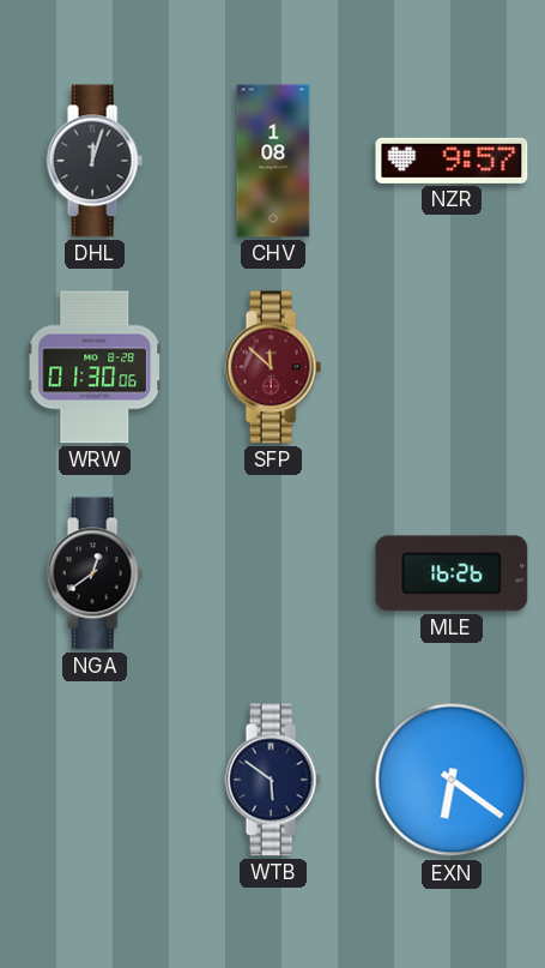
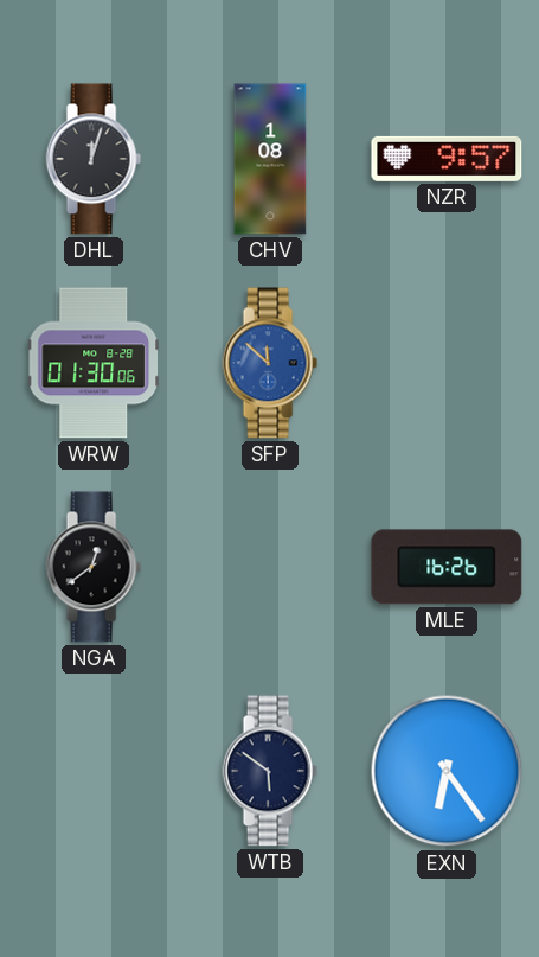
SFP dial: burgundy -> blue
EXN: 6:21 -> 6:24
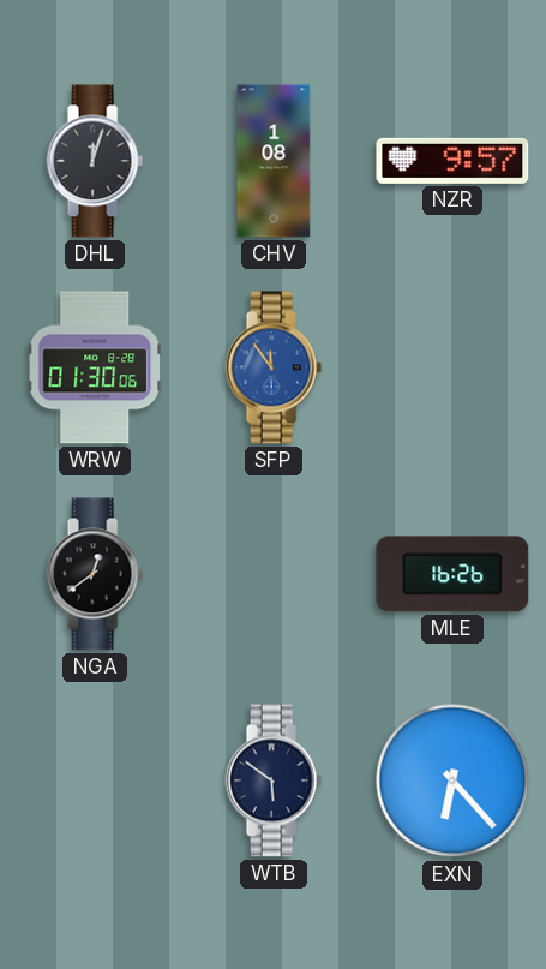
SFP: 11:52 -> 11:54
EXN: 6:24 -> 6:23
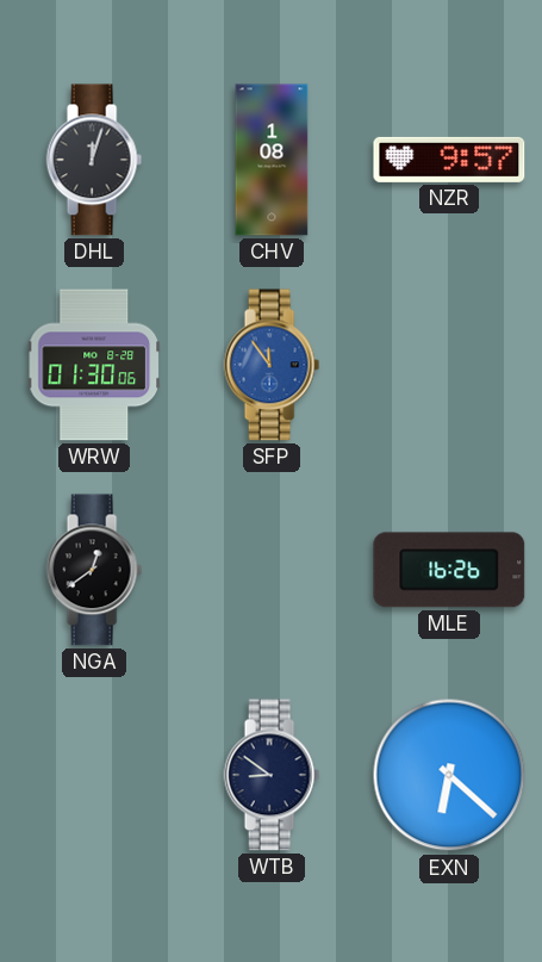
WTB: 5:51 -> 8:51
EXN: 6:23 -> 6:22
